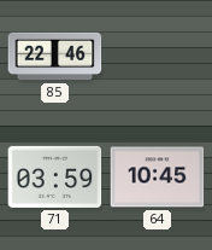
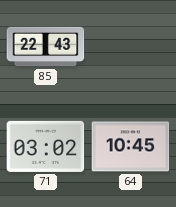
85: 22:46 -> 22:43
71: 03:59 -> 03:02
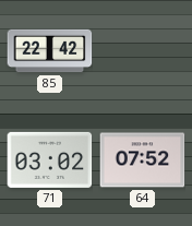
85: 22:43 -> 22:42
64: 10:45 -> 07:52
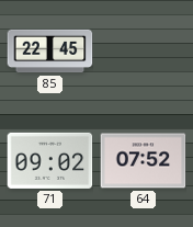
85: 22:42 -> 22:45
71: 03:02 -> 09:02
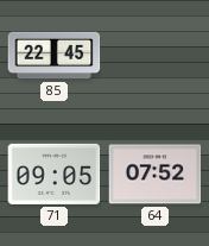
71: 09:02 -> 09:05
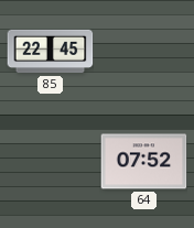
71: 09:05 -> none
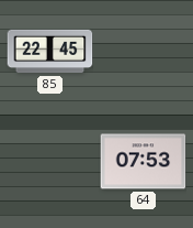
64: 07:52 -> 07:53
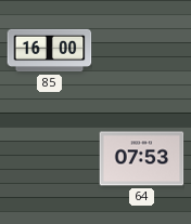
85: 22:45 -> 16:00
